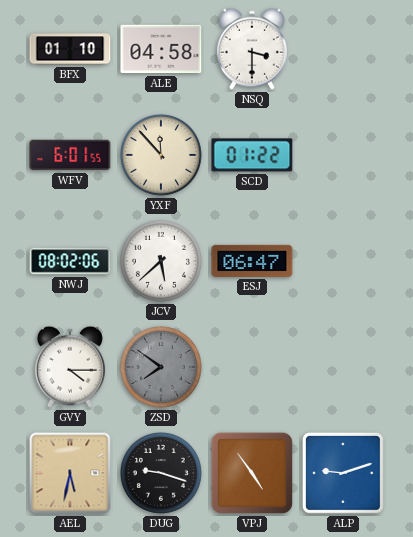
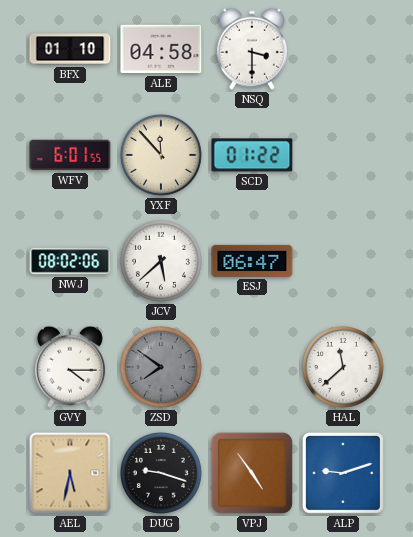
HAL: none -> 11:38
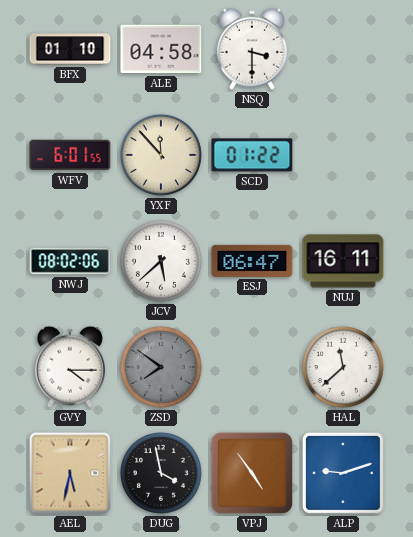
NUJ: none -> 16:11
DUG: 9:18 -> 3:58
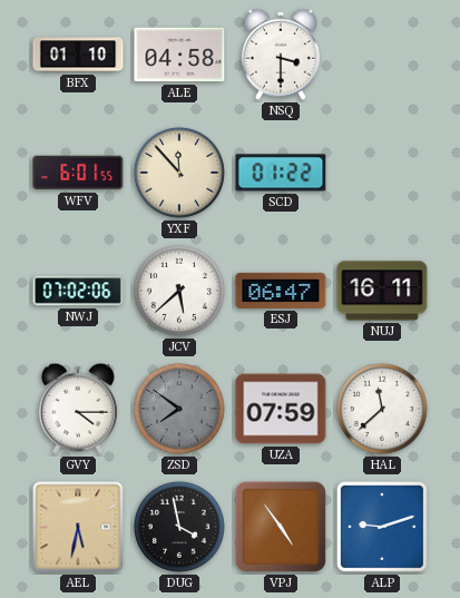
NWJ: 08:02 -> 07:02
UZA: none -> 07:59
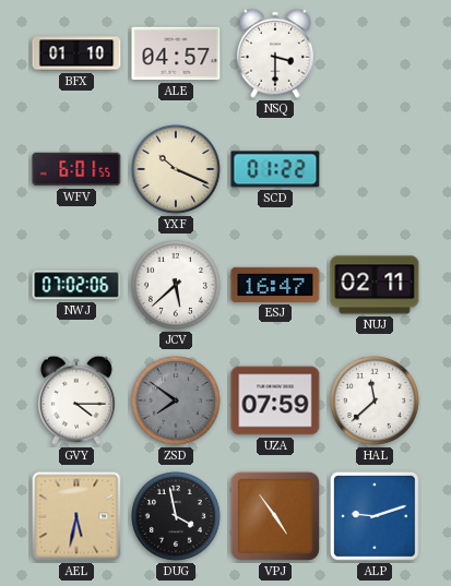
ALE: 04:58 -> 04:57
YXF: 11:53 -> 10:19
ESJ: 06:47 -> 16:47
NUJ: 16:11 -> 02:11
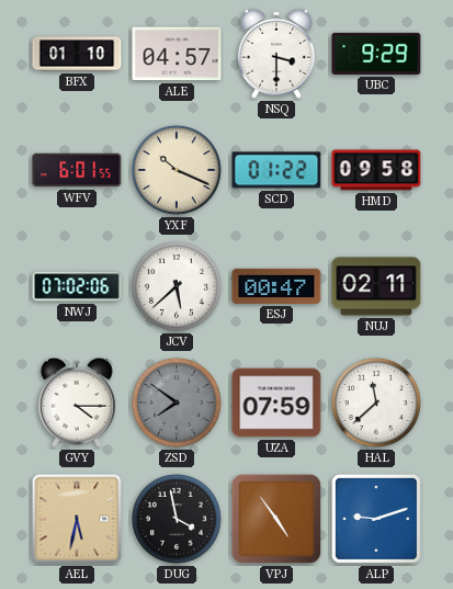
UBC: none -> 9:29
HMD: none -> 09:58
ESJ: 16:47 -> 00:47
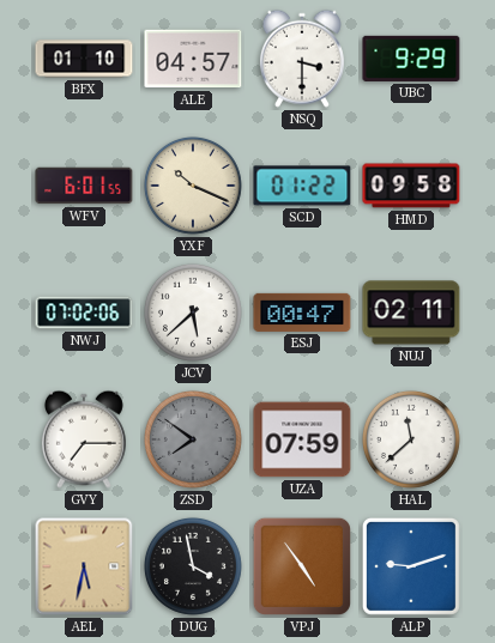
GVY: 4:15 -> 7:15
